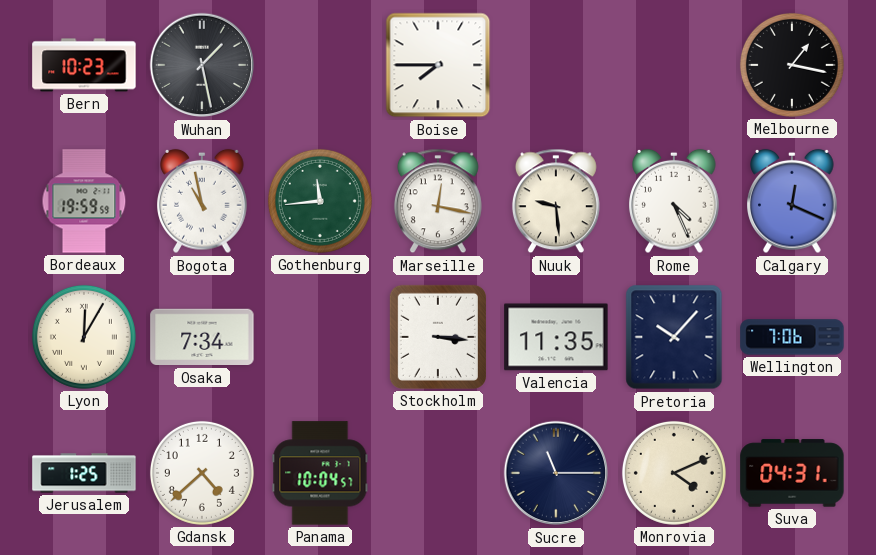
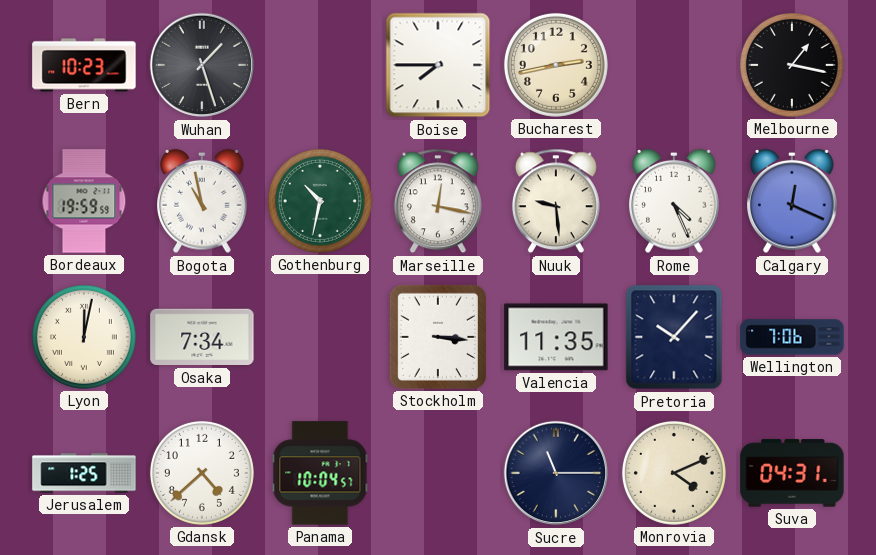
Wuhan: 1:28 -> 1:27
Bucharest: none -> 2:43
Gothenburg: 11:44 -> 10:32
Lyon: 12:05 -> 12:02
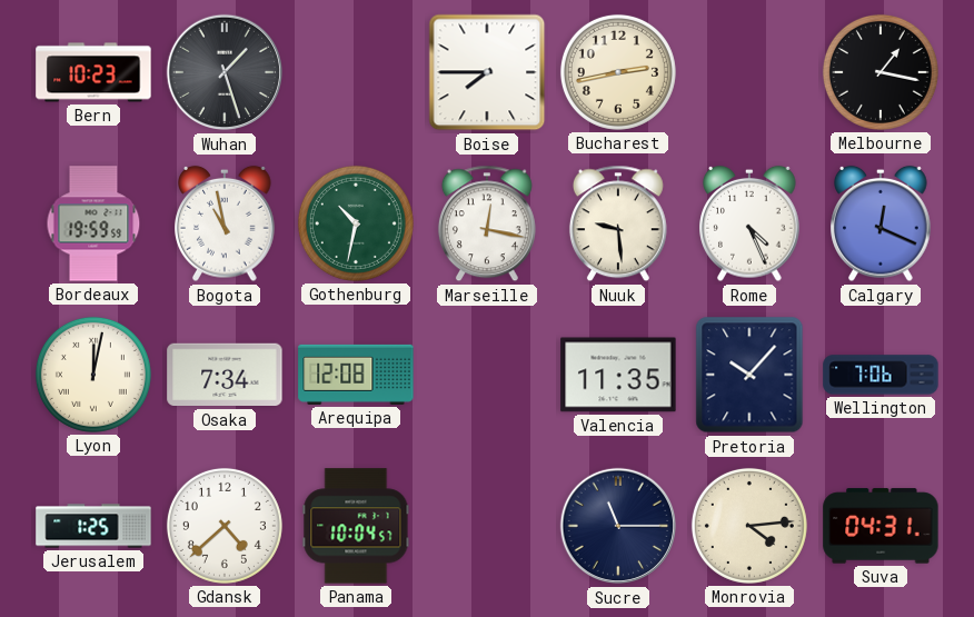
Arequipa: none -> 12:08
Stockholm: 3:16 -> none
Monrovia: 4:11 -> 4:14
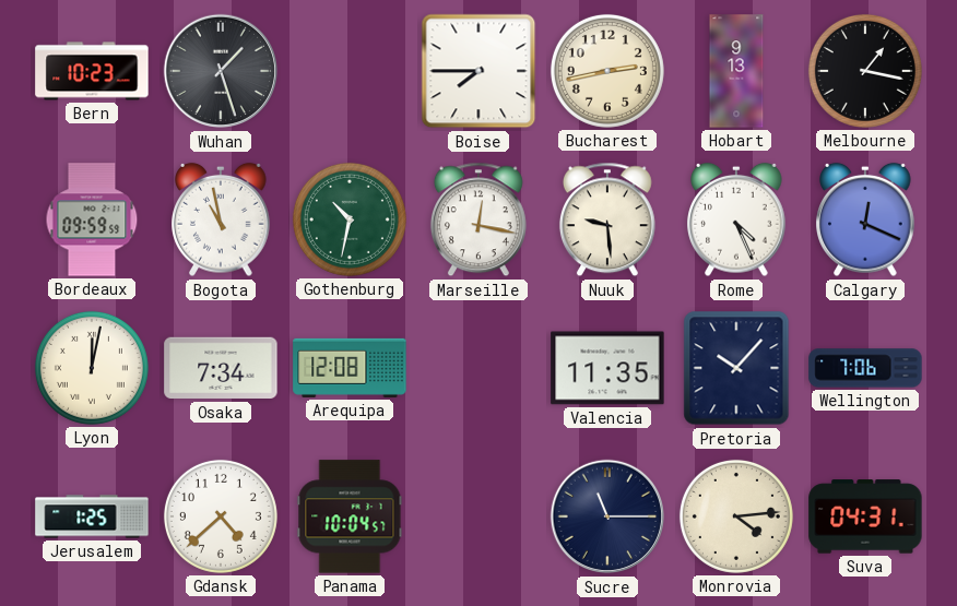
Hobart: none -> 9:13
Bordeaux: 19:59 -> 09:59
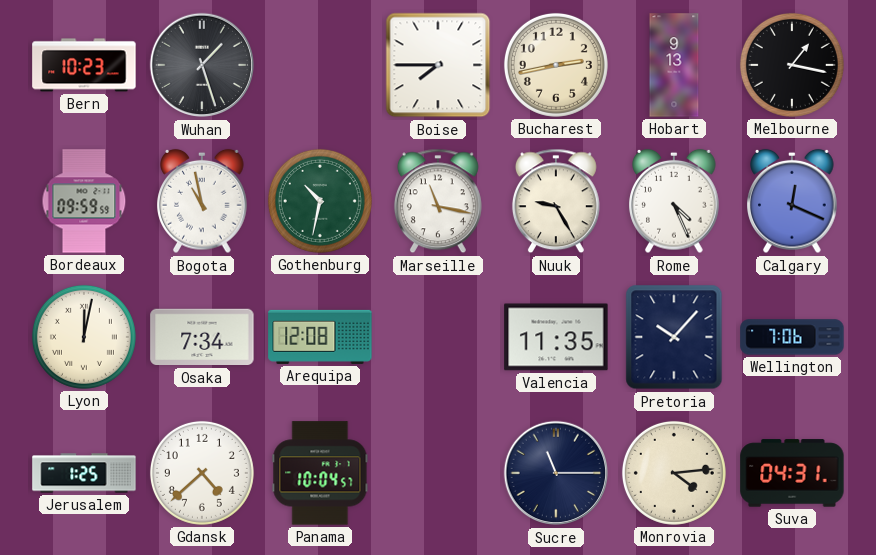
Marseille: 12:17 -> 11:17
Nuuk: 9:29 -> 9:25
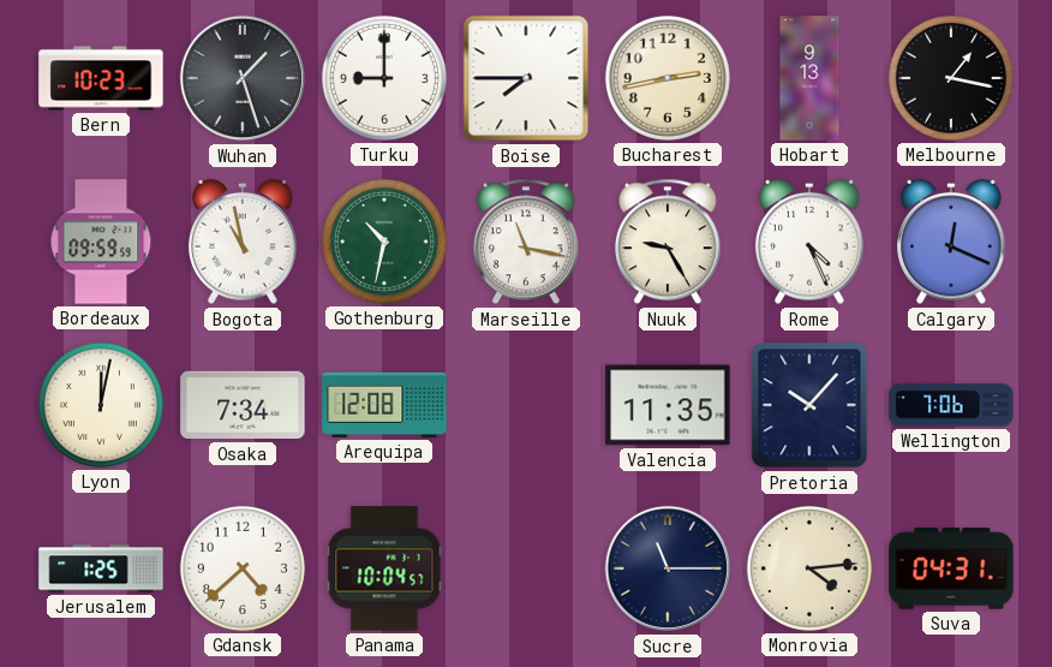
Turku: none -> 9:00
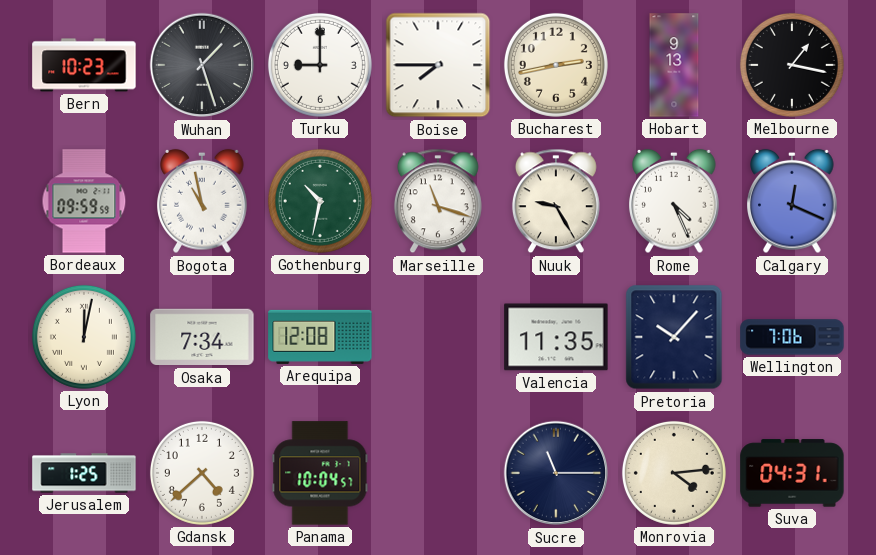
Marseille: 11:17 -> 11:18
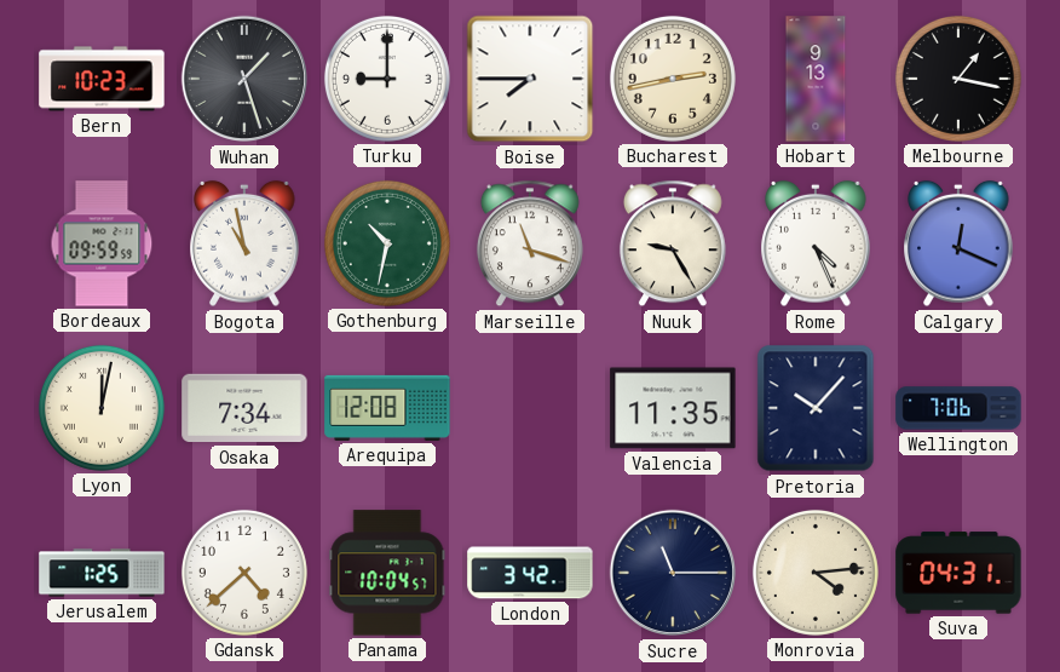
London: none -> 3:42
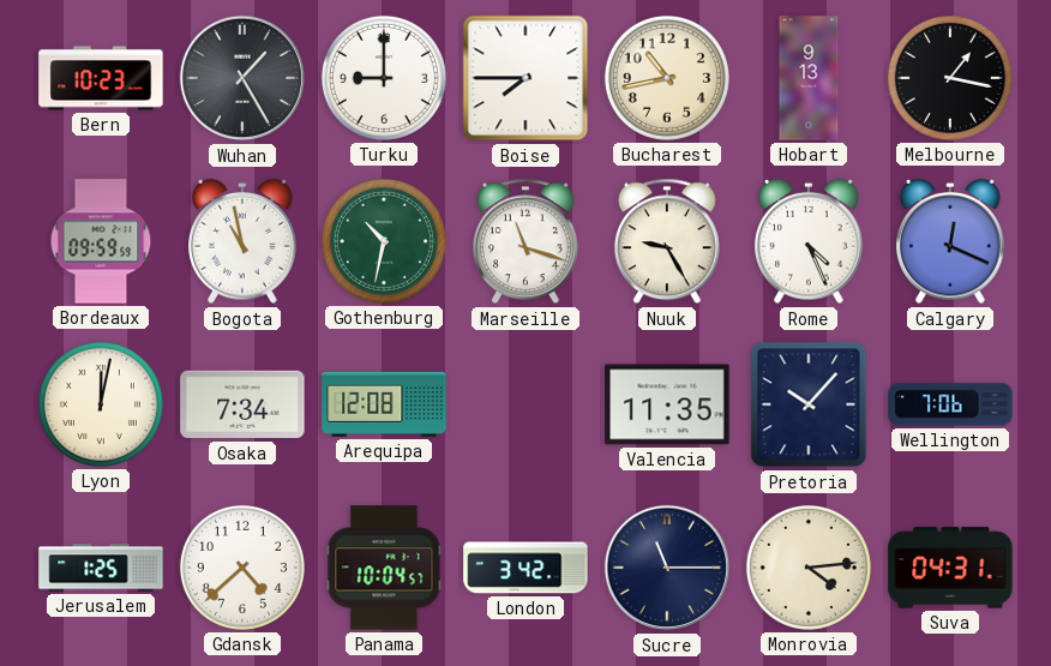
Wuhan: 1:27 -> 1:25
Bucharest: 2:43 -> 10:43
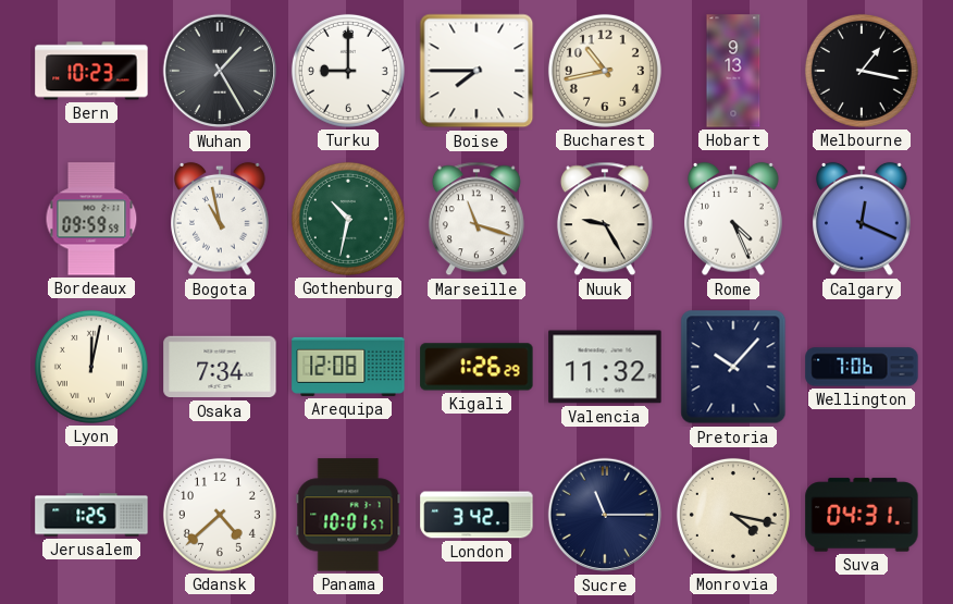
Kigali: none -> 1:26
Valencia: 11:35 -> 11:32
Panama: 10:04 -> 10:01
Monrovia: 4:14 -> 4:17
